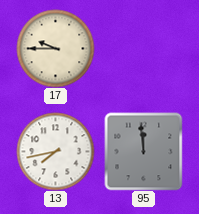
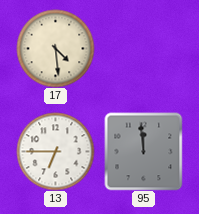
17: 9:45 -> 4:29
13: 7:43 -> 6:45
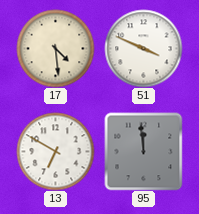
51: none -> 3:49
13: 6:45 -> 6:50
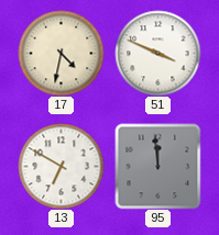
17: 4:29 -> 4:32
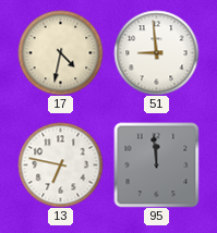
51: 3:49 -> 8:59
13: 6:50 -> 6:47
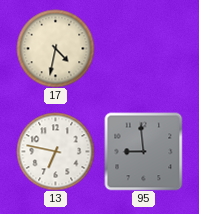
51: 8:59 -> none
95: 11:59 -> 8:59
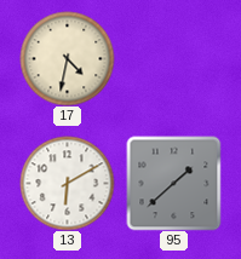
13: 6:47 -> 6:10
95: 8:59 -> 1:38
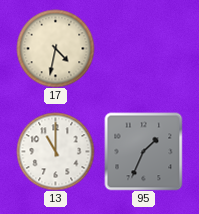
13: 6:10 -> 11:00
95: 1:38 -> 1:34
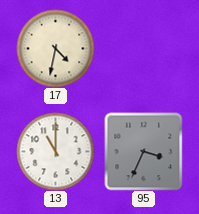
95: 1:34 -> 3:34
